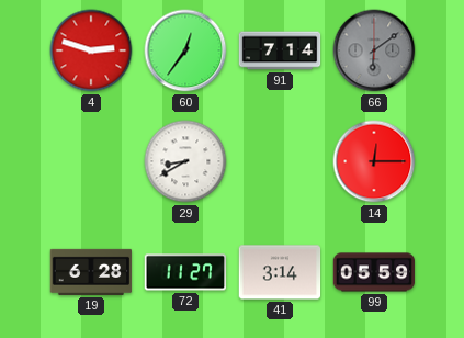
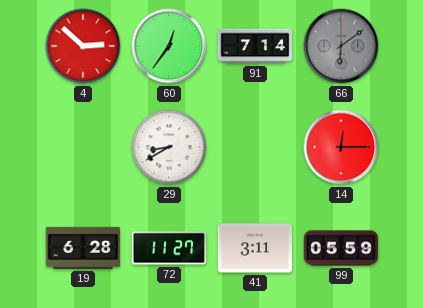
4: 2:48 -> 2:52
41: 3:14 -> 3:11
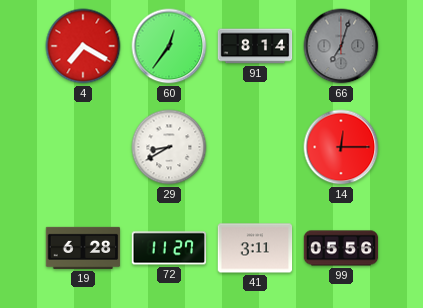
4: 2:52 -> 7:20
91: 7:14 -> 8:14
66: 6:09 -> 7:03
99: 05:59 -> 05:56
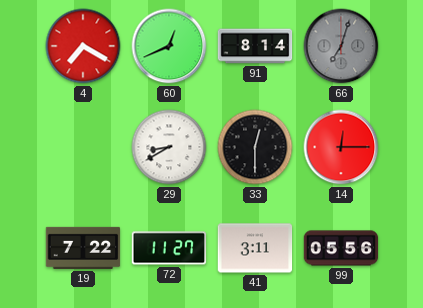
60: 12:36 -> 12:41
33: none -> 12:30
19: 6:28 -> 7:22
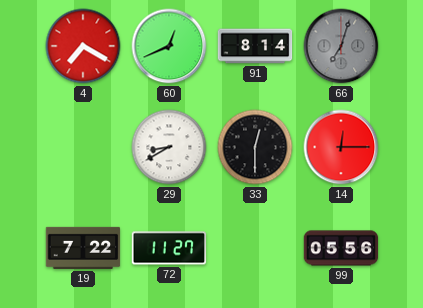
41: 3:11 -> none
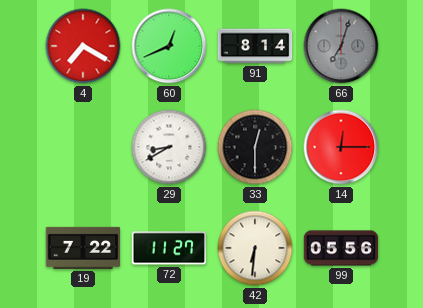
42: none -> 6:31
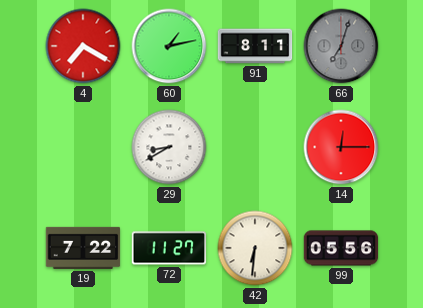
60: 12:41 -> 1:13
91: 8:14 -> 8:11
33: 12:30 -> none
